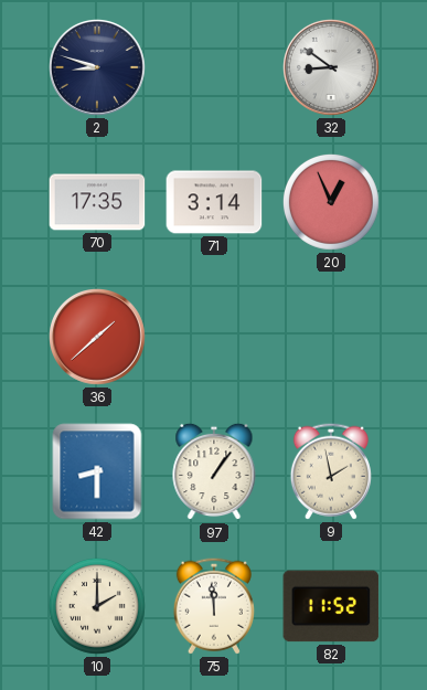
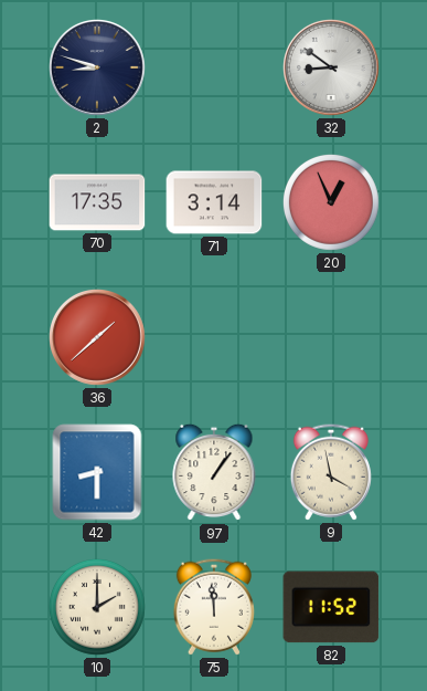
9: 1:58 -> 3:58
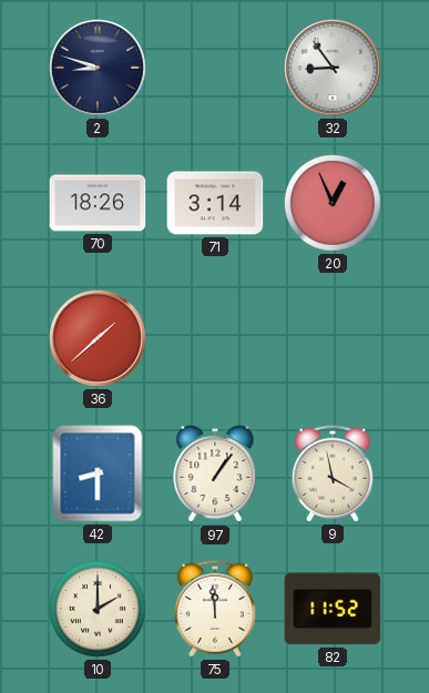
32: 8:51 -> 8:54
70: 17:35 -> 18:26
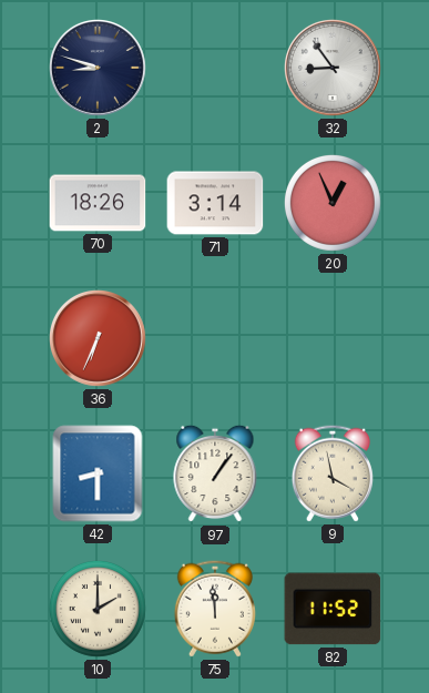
36: 1:38 -> 6:34
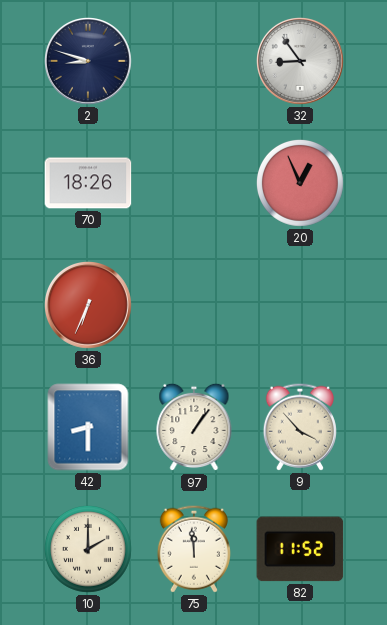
71: 3:14 -> none
9: 3:58 -> 3:53
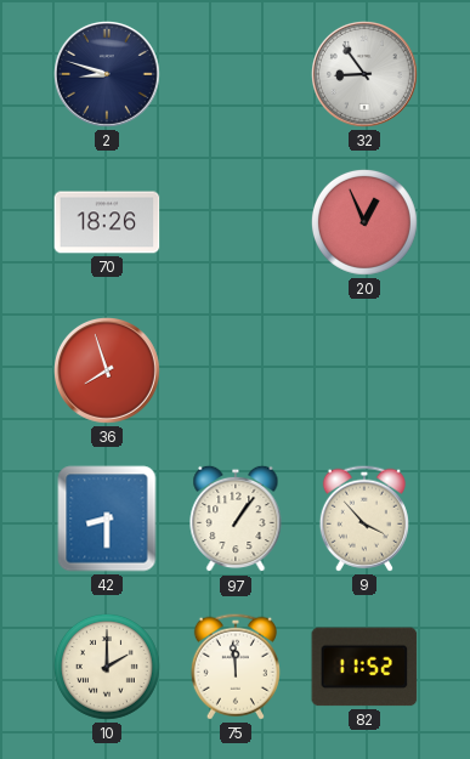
36: 6:34 -> 7:57
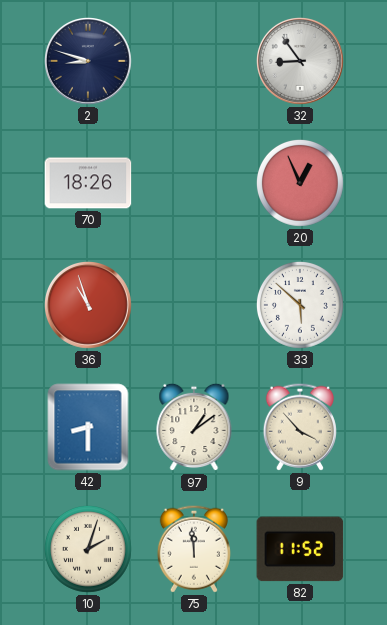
36: 7:57 -> 10:57
33: none -> 5:52
97: 1:06 -> 1:09
10: 2:00 -> 2:03
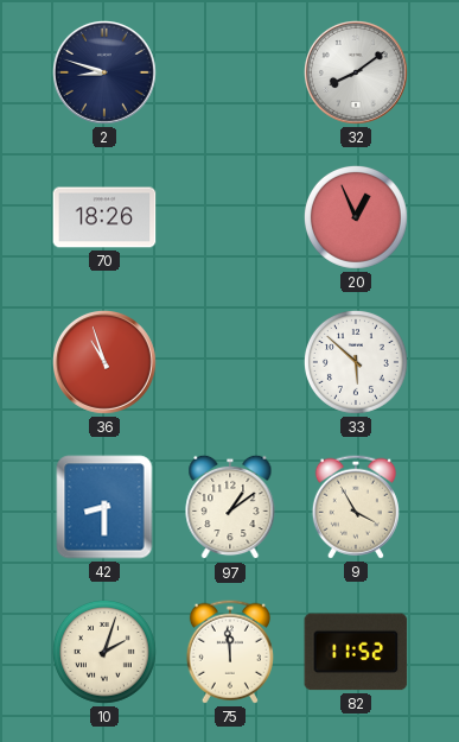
32: 8:54 -> 8:09
9: 3:53 -> 3:55
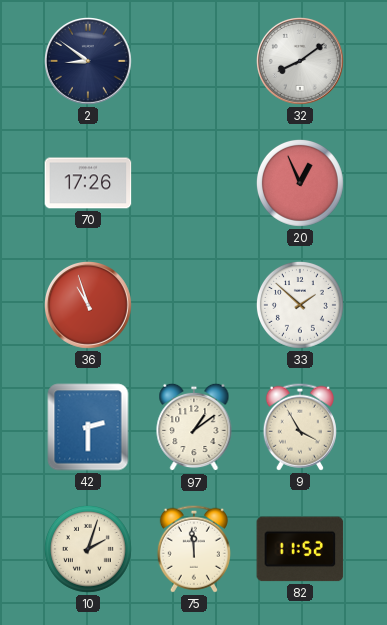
2: 8:48 -> 8:51
70: 18:26 -> 17:26
33: 5:52 -> 1:52
42: 8:30 -> 2:30
